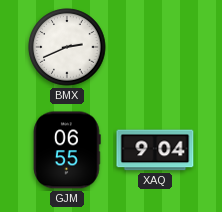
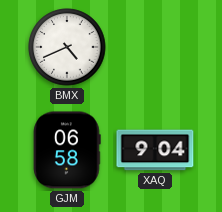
BMX: 2:41 -> 4:41
GJM: 06:55 -> 06:58
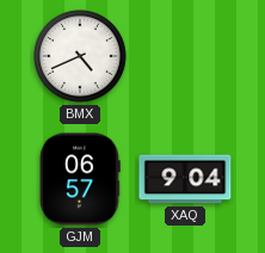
GJM: 06:58 -> 06:57
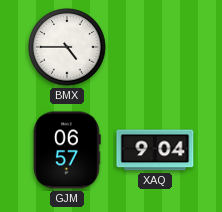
BMX: 4:41 -> 4:45
